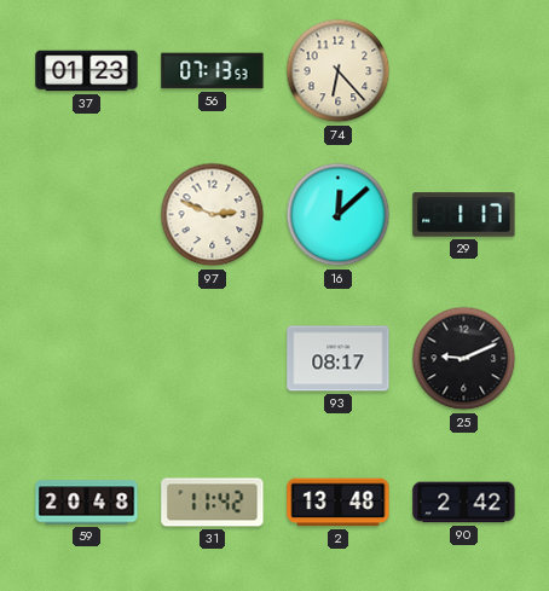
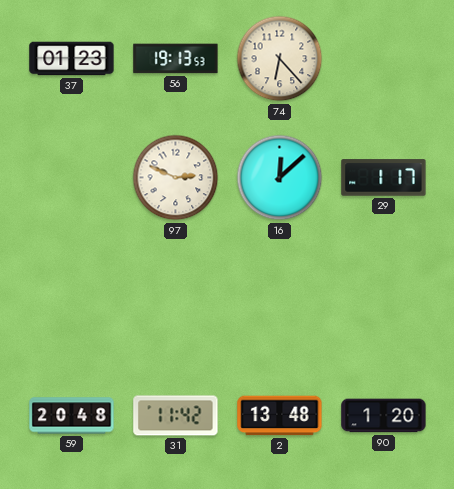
56: 07:13 -> 19:13
93: 08:17 -> none
25: 9:11 -> none
90: 2:42 -> 1:20
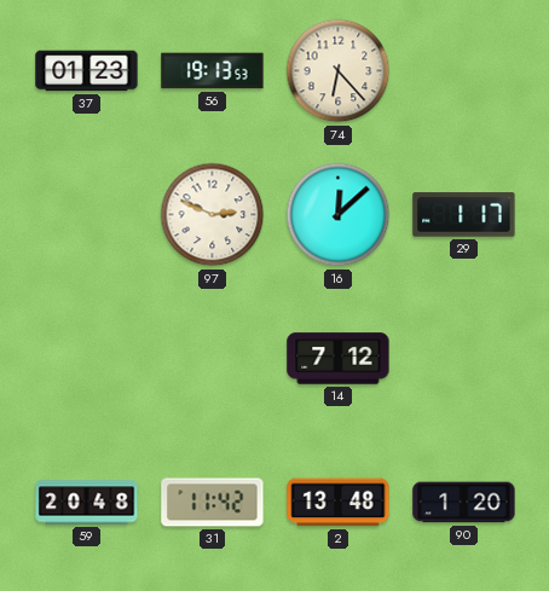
14: none -> 7:12
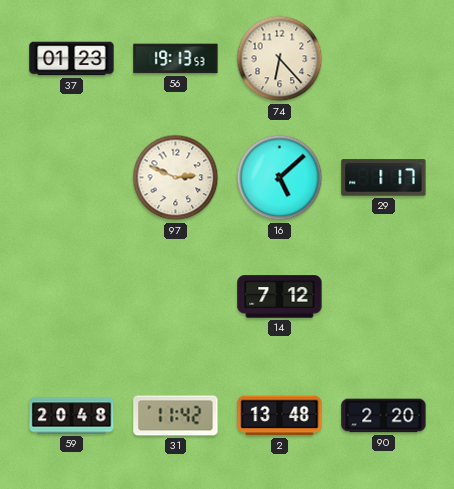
16: 12:08 -> 5:08
90: 1:20 -> 2:20
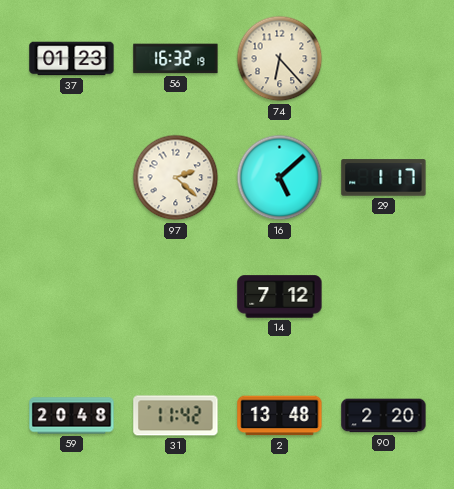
56: 19:13 -> 16:32
97: 2:49 -> 2:22
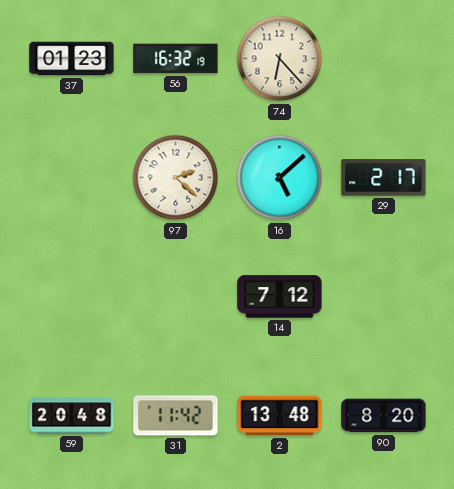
29: 1:17 -> 2:17
90: 2:20 -> 8:20
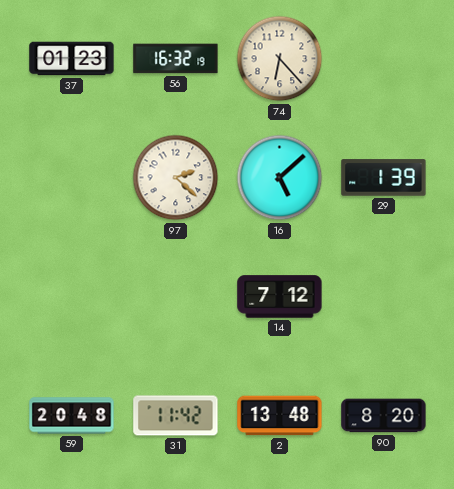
29: 2:17 -> 1:39
